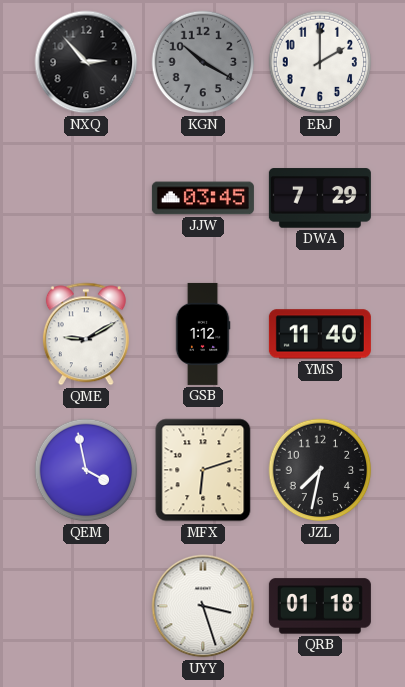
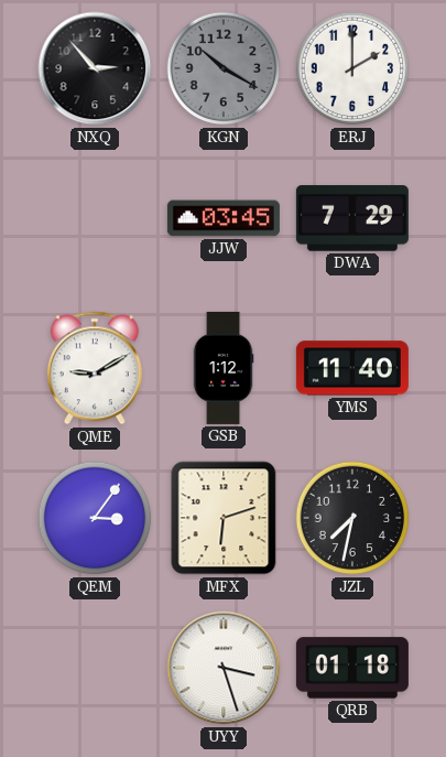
QEM: 3:58 -> 3:06
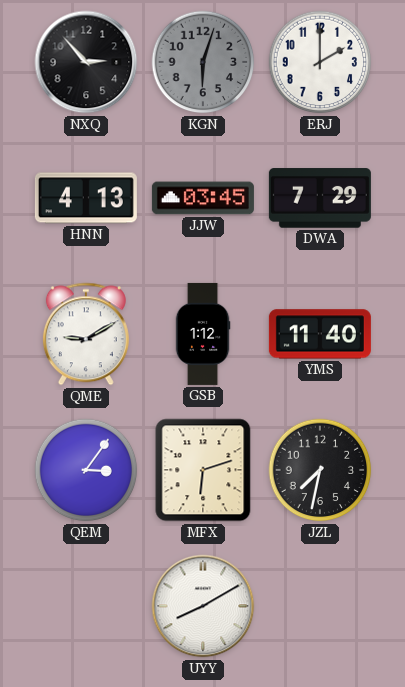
KGN: 10:20 -> 6:03
HNN: none -> 4:13
UYY: 3:27 -> 8:10
QRB: 01:18 -> none
